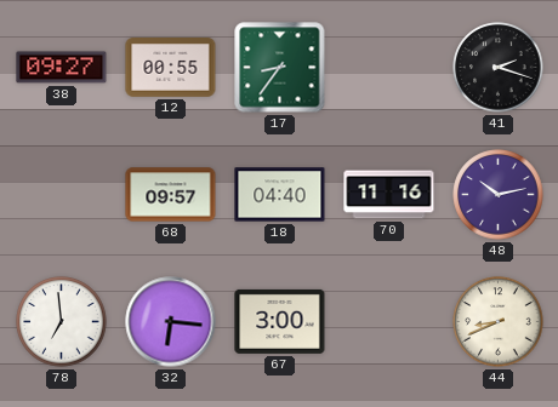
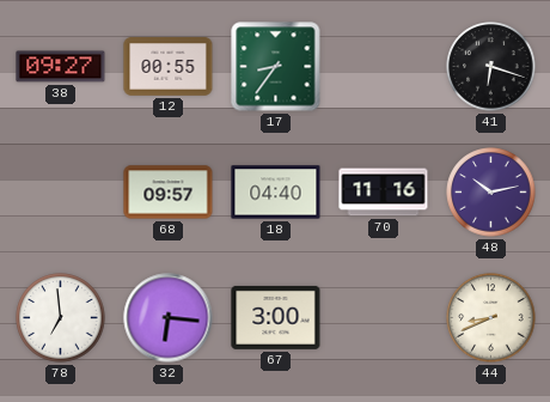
41: 2:18 -> 6:18
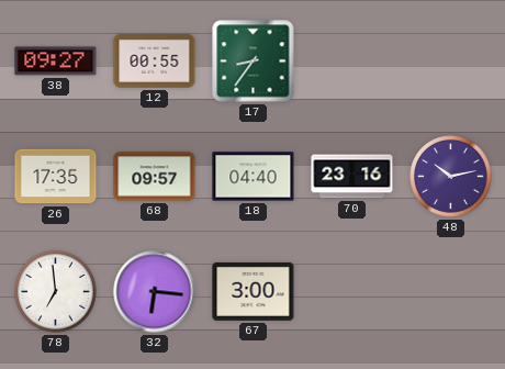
41: 6:18 -> none
26: none -> 17:35
70: 11:16 -> 23:16
44: 8:41 -> none
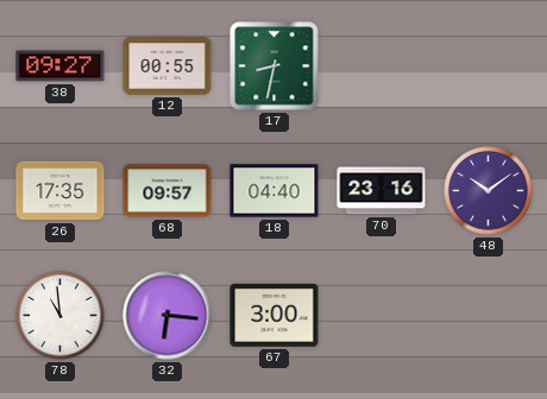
17: 8:36 -> 8:32
48: 10:13 -> 10:09
78: 6:59 -> 10:59
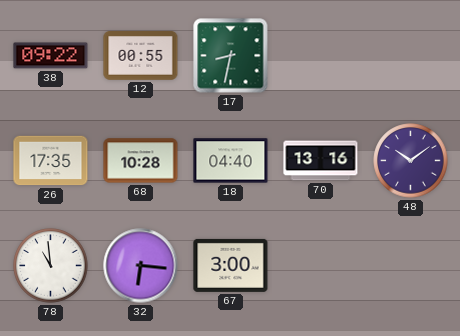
38: 09:27 -> 09:22
68: 09:57 -> 10:28
70: 23:16 -> 13:16
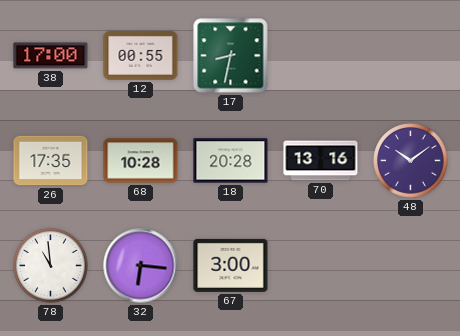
38: 09:22 -> 17:00
18: 04:40 -> 20:28
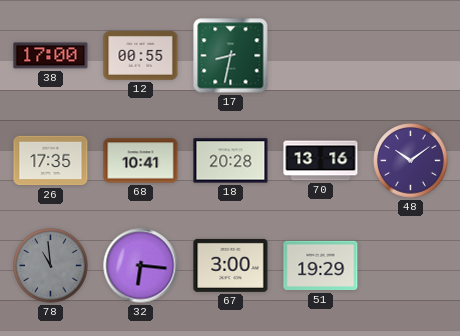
68: 10:28 -> 10:41
78 dial: white -> grey
51: none -> 19:29
